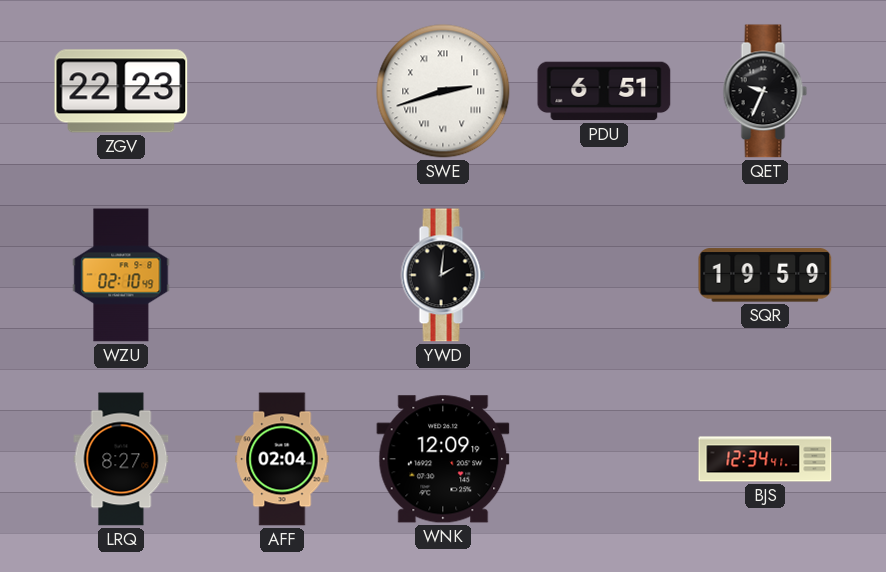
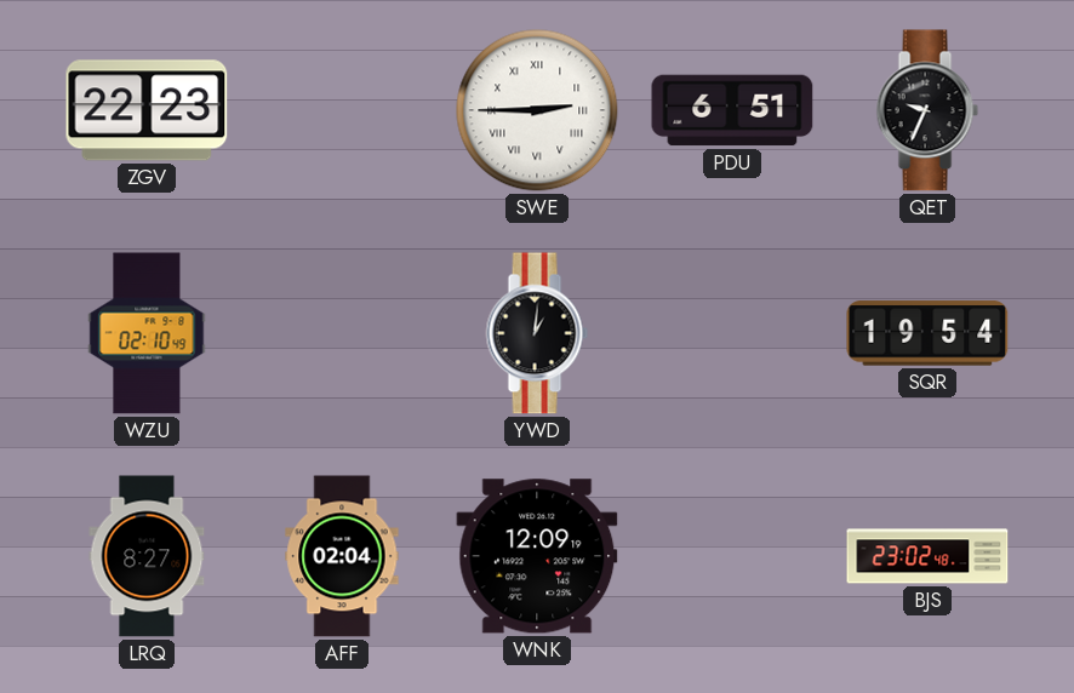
SWE: 2:42 -> 2:45
YWD: 2:01 -> 1:01
SQR: 19:59 -> 19:54
BJS: 12:34 -> 23:02
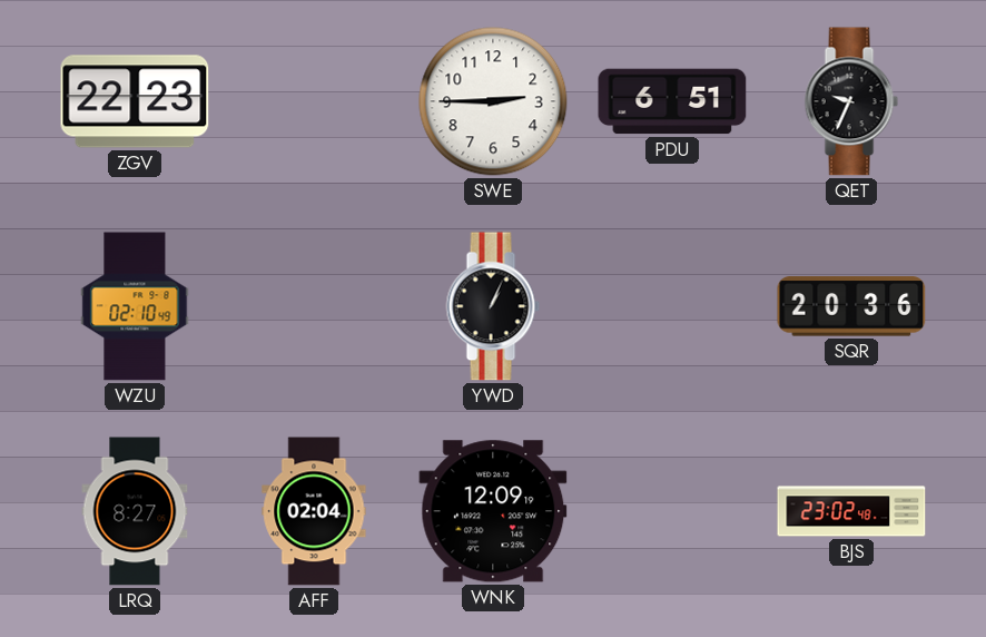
SWE numerals: Roman -> Arabic
YWD: 1:01 -> 1:04
SQR: 19:54 -> 20:36
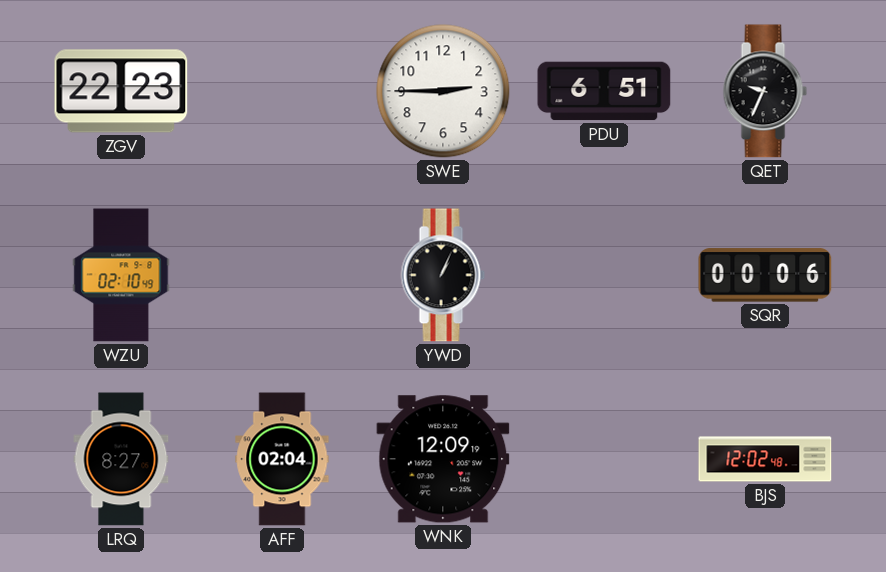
SQR: 20:36 -> 00:06
BJS: 23:02 -> 12:02
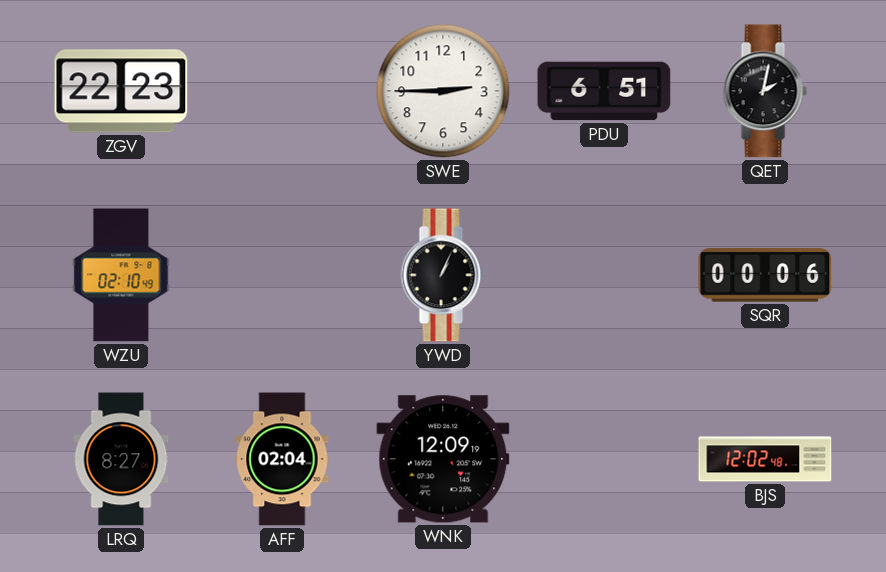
QET: 9:34 -> 2:02
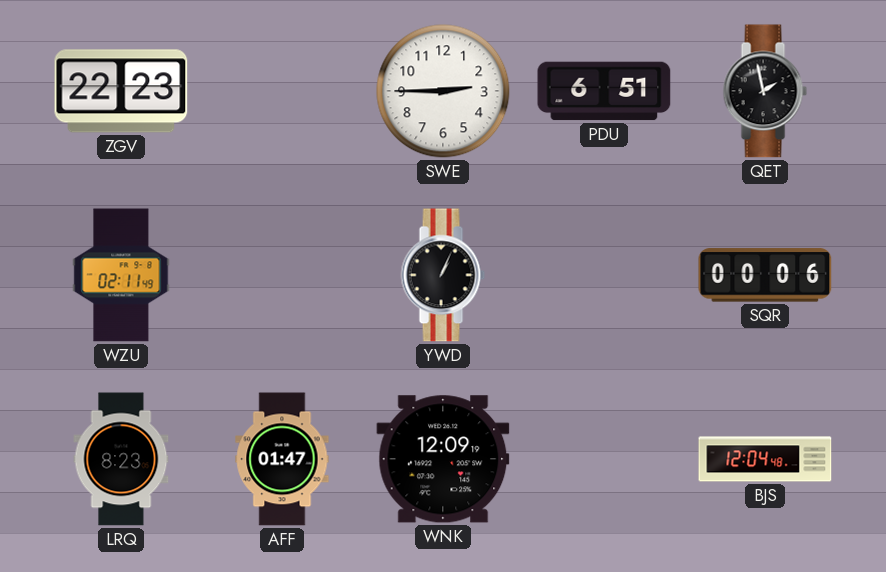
QET: 2:02 -> 1:58
WZU: 02:10 -> 02:11
LRQ: 8:27 -> 8:23
AFF: 02:04 -> 01:47
BJS: 12:02 -> 12:04
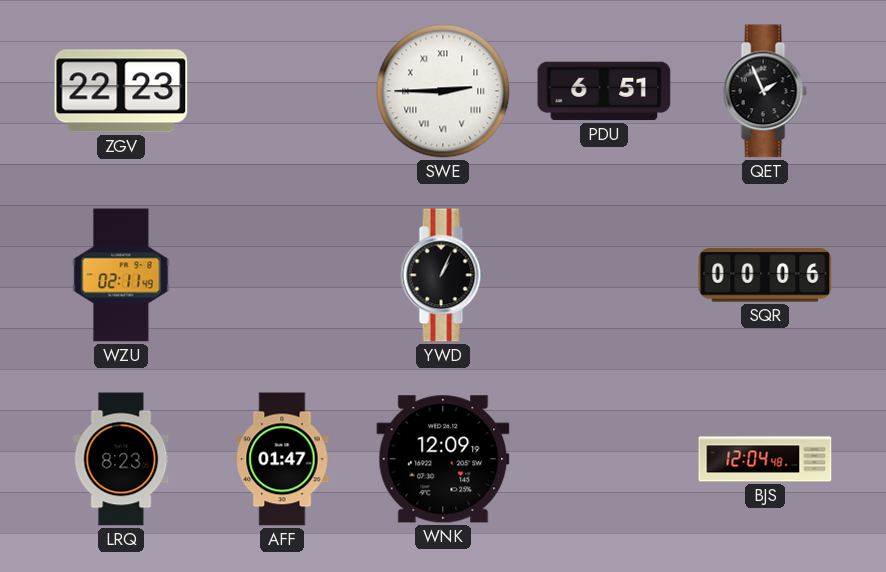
SWE numerals: Arabic -> Roman
QET: 1:58 -> 1:56
